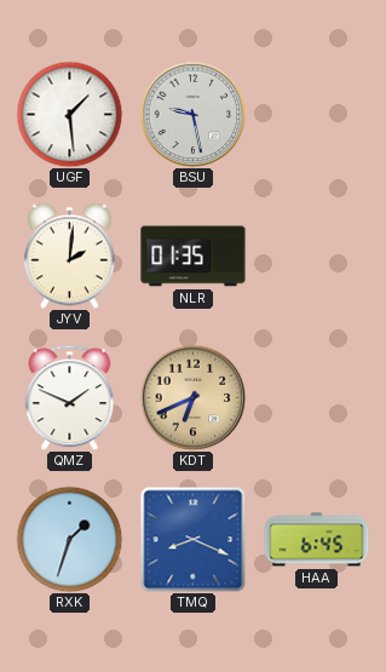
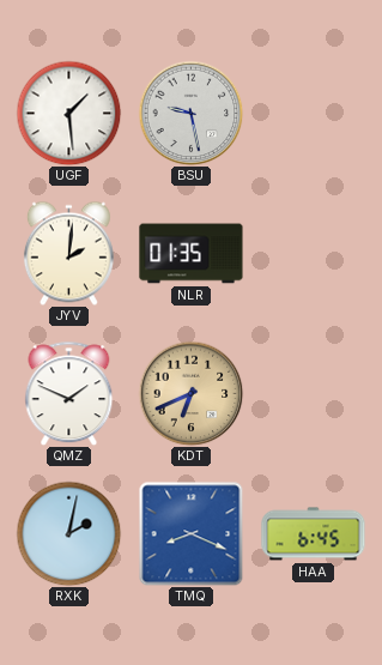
RXK: 1:33 -> 2:02
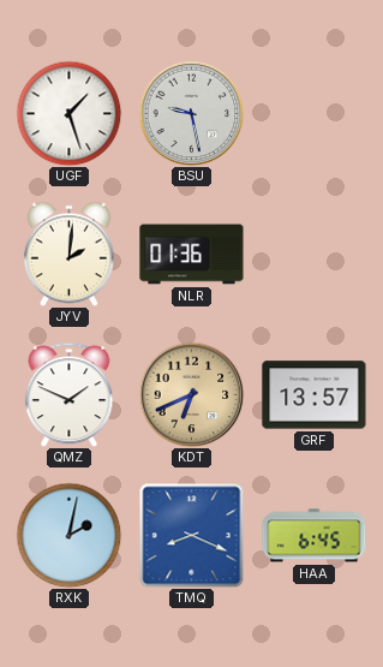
UGF: 1:29 -> 1:27
NLR: 01:35 -> 01:36
GRF: none -> 13:57
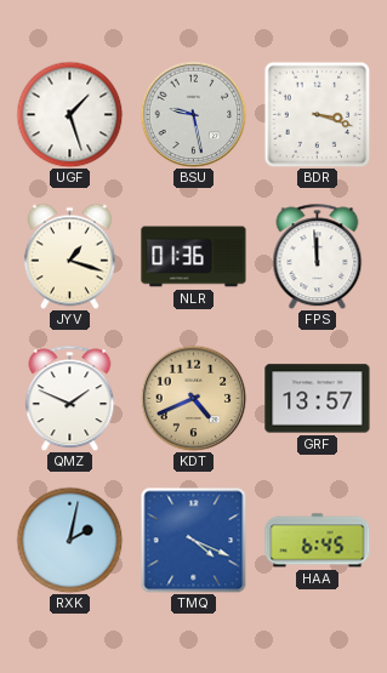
BDR: none -> 3:18
JYV: 2:01 -> 1:18
FPS: none -> 11:59
KDT: 6:41 -> 4:41
TMQ: 8:19 -> 4:19
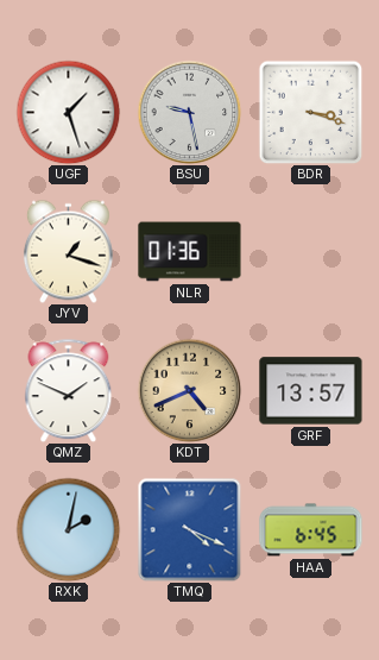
FPS: 11:59 -> none
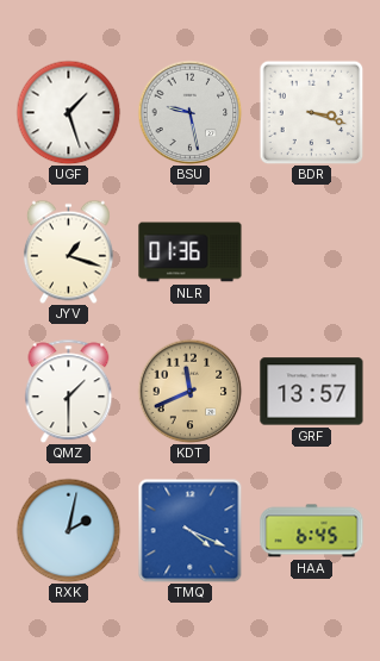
QMZ: 1:49 -> 1:30
KDT: 4:41 -> 11:41
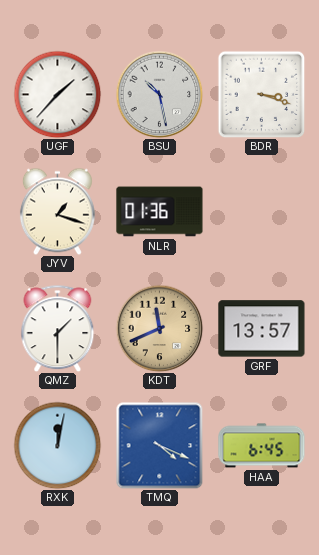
UGF: 1:27 -> 1:37
BSU: 9:28 -> 10:28
RXK: 2:02 -> 12:02
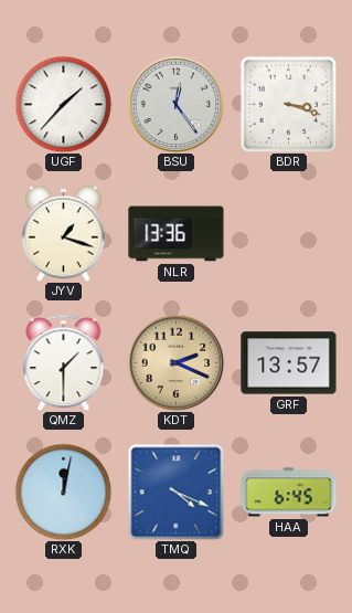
BSU: 10:28 -> 12:24
NLR: 01:36 -> 13:36
KDT: 11:41 -> 2:19
